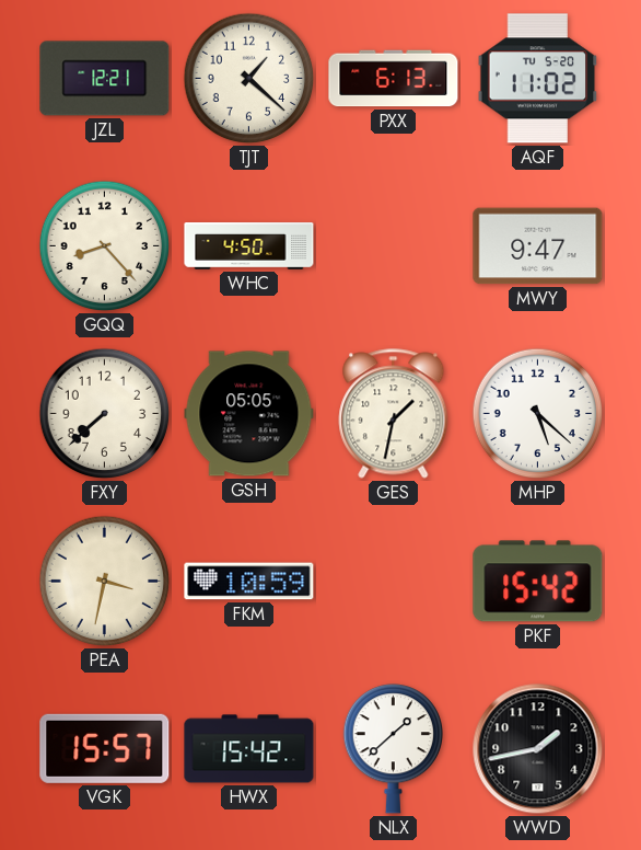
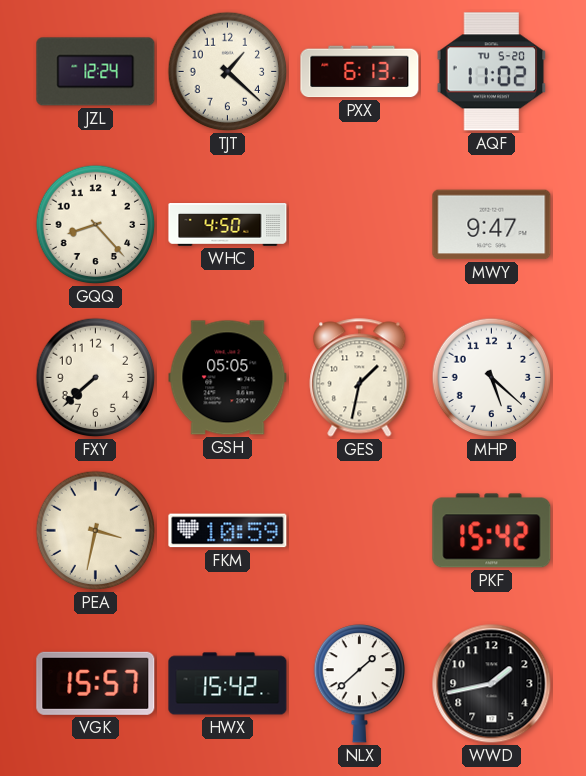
JZL: 12:21 -> 12:24
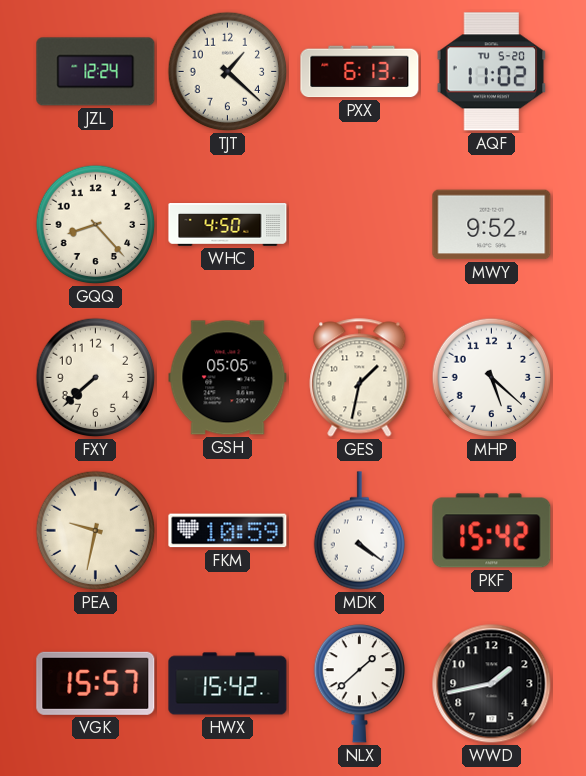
MWY: 9:47 -> 9:52
PEA: 3:32 -> 9:32
MDK: none -> 4:21
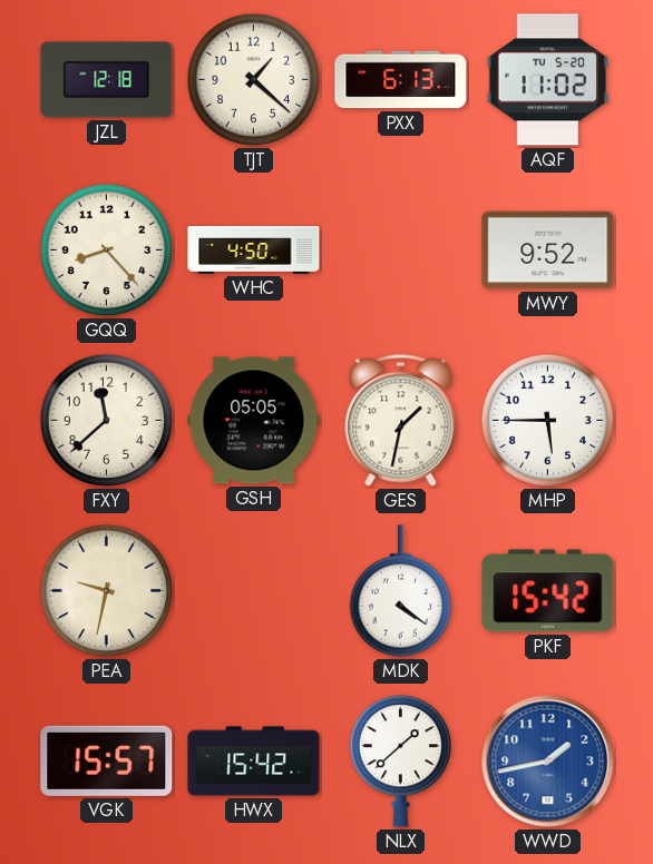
JZL: 12:24 -> 12:18
FXY: 7:38 -> 11:38
MHP: 5:22 -> 5:45
FKM: 10:59 -> none
WWD dial: black -> blue
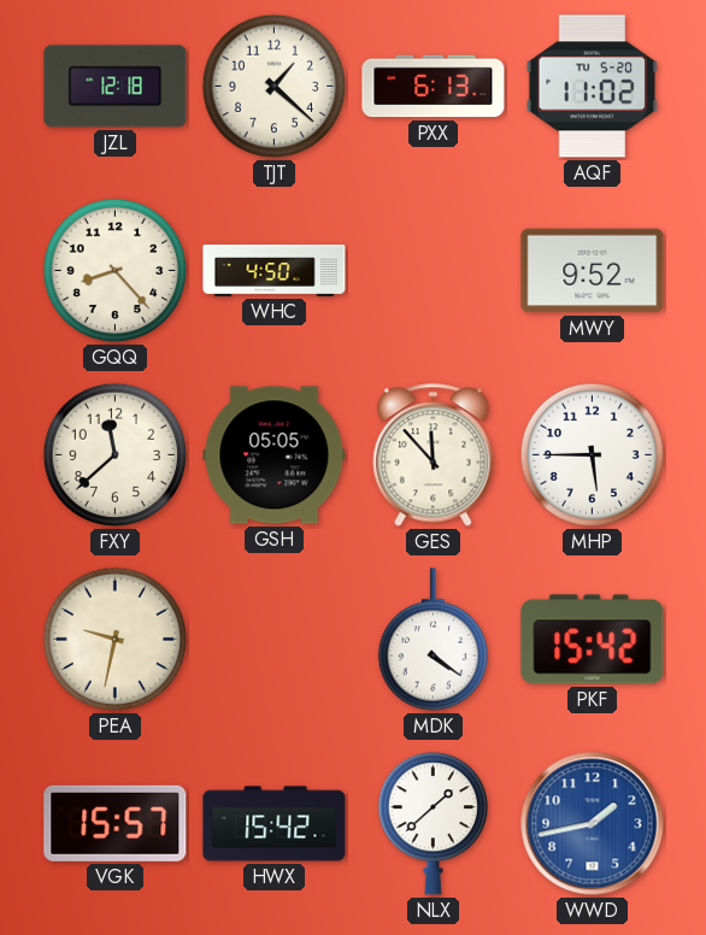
GES: 1:32 -> 11:53
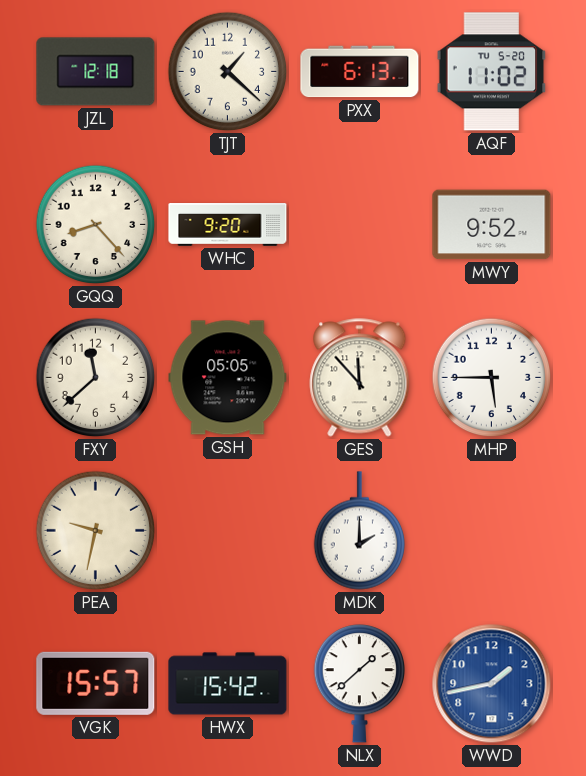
WHC: 4:50 -> 9:20
MDK: 4:21 -> 2:00
PKF: 15:42 -> none
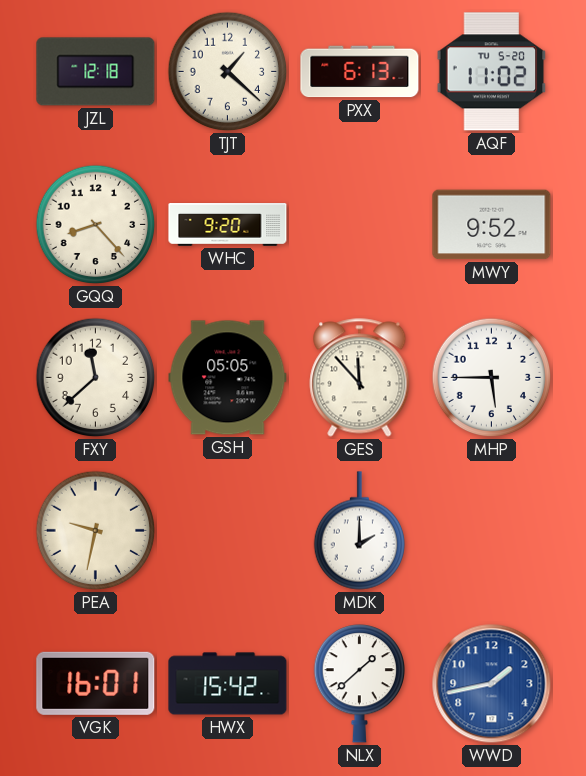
VGK: 15:57 -> 16:01
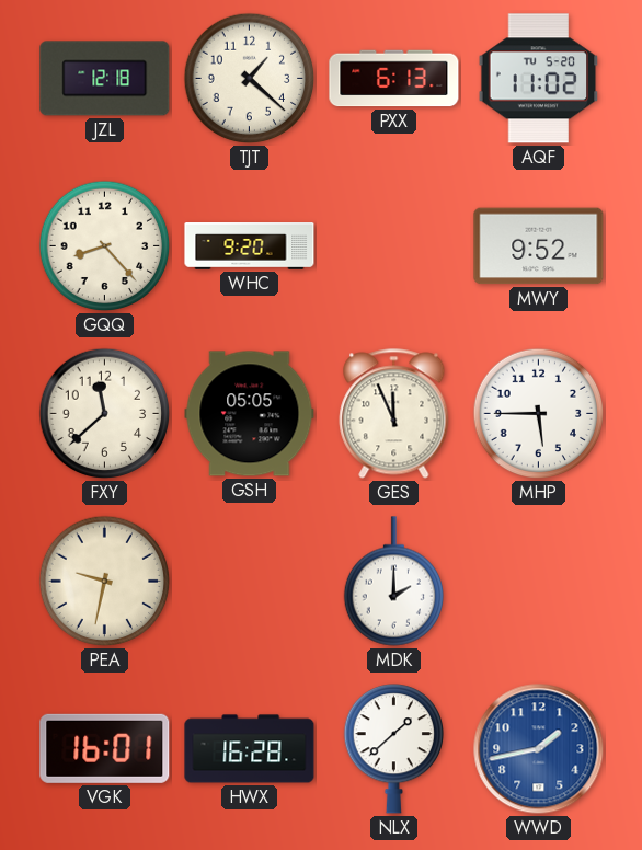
GES: 11:53 -> 11:56
HWX: 15:42 -> 16:28
